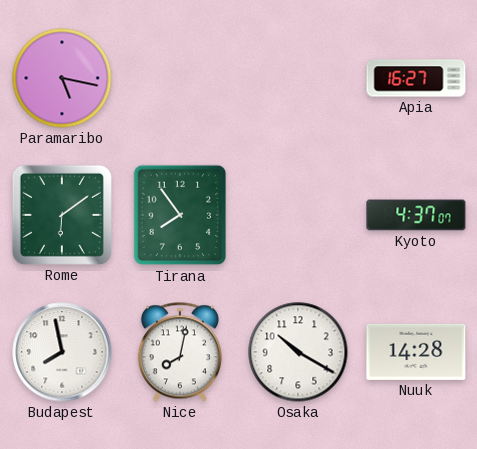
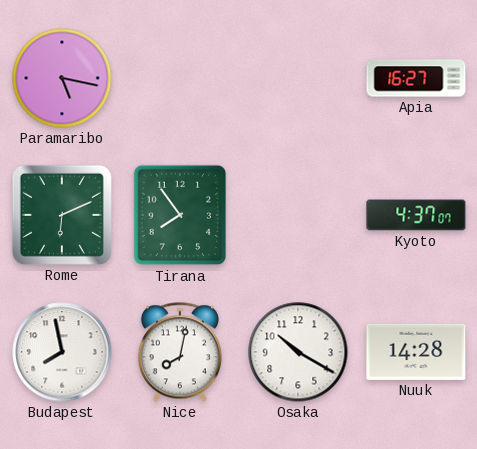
Rome: 6:09 -> 6:11
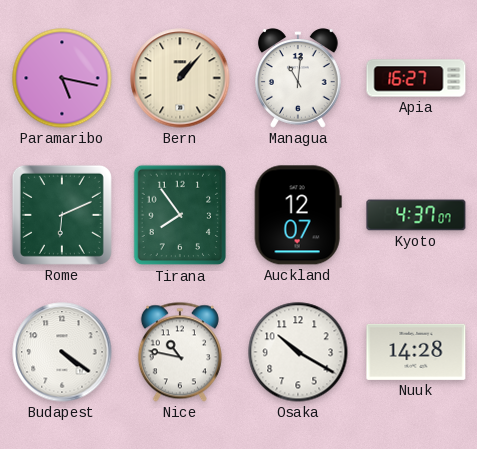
Bern: none -> 1:07
Managua: none -> 11:01
Auckland: none -> 12:07
Budapest: 7:58 -> 4:21
Nice: 8:02 -> 10:47
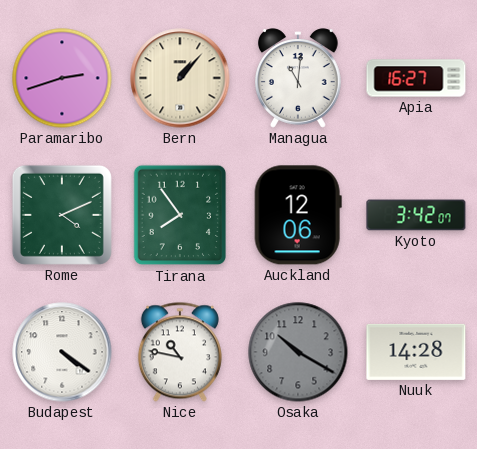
Paramaribo: 5:17 -> 2:42
Rome: 6:11 -> 4:11
Auckland: 12:07 -> 12:06
Kyoto: 4:37 -> 3:42
Osaka dial: white -> grey
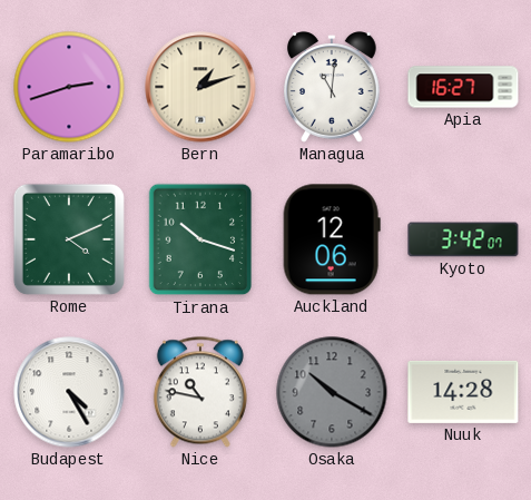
Bern: 1:07 -> 1:12
Tirana: 7:54 -> 10:18
Budapest: 4:21 -> 4:25
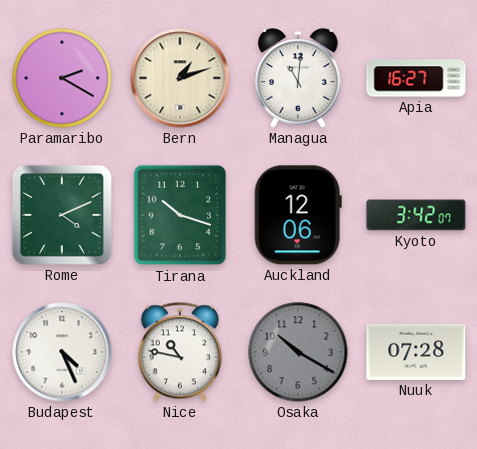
Paramaribo: 2:42 -> 2:20
Budapest: 4:25 -> 4:26
Nuuk: 14:28 -> 07:28
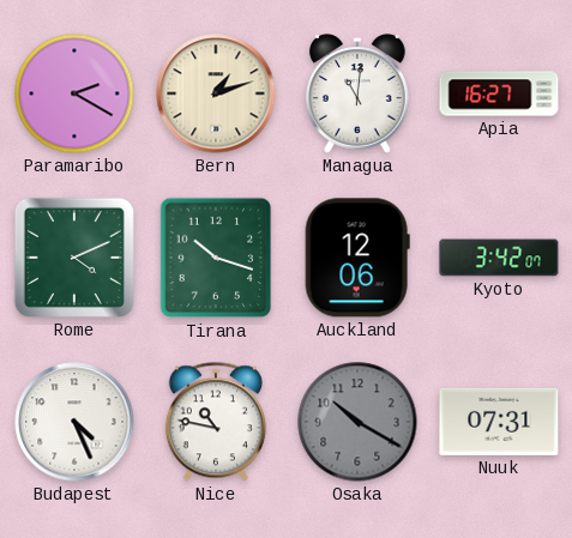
Nuuk: 07:28 -> 07:31
